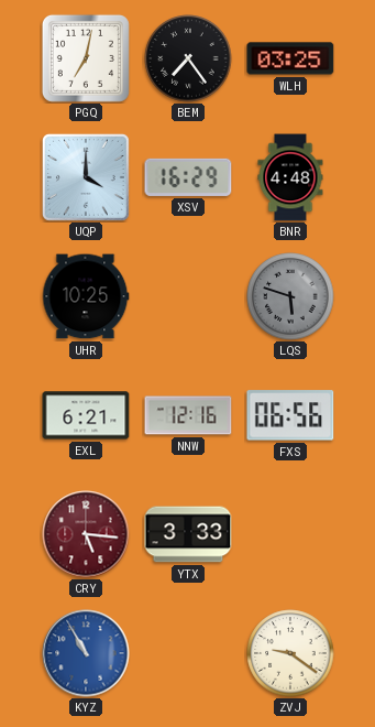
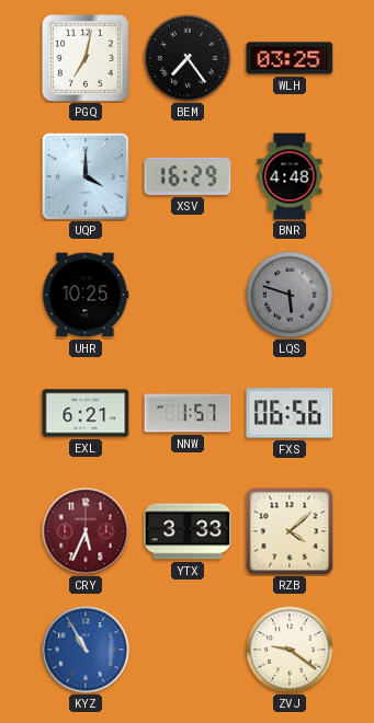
NNW: 12:16 -> 1:57
CRY: 5:16 -> 5:34
RZB: none -> 4:08
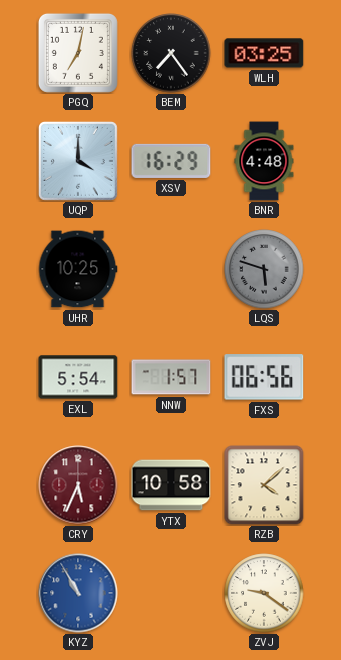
EXL: 6:21 -> 5:54
YTX: 3:33 -> 10:58
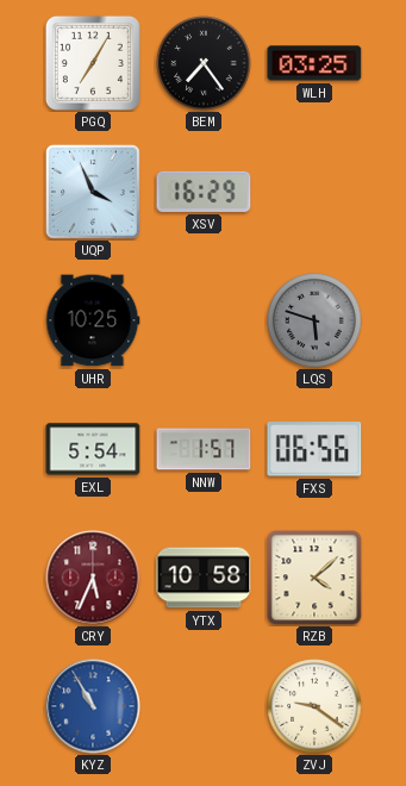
PGQ: 7:02 -> 7:05
UQP: 4:00 -> 3:56
BNR: 4:48 -> none
